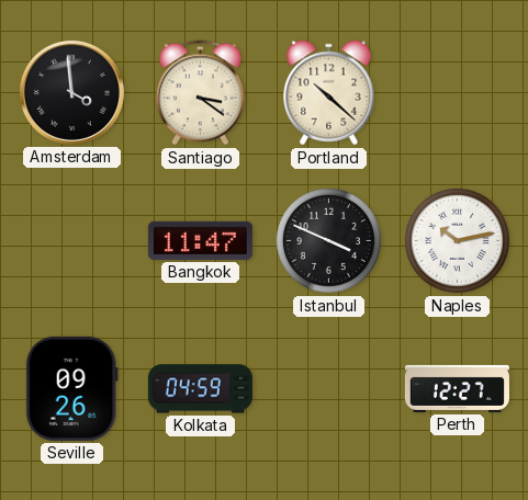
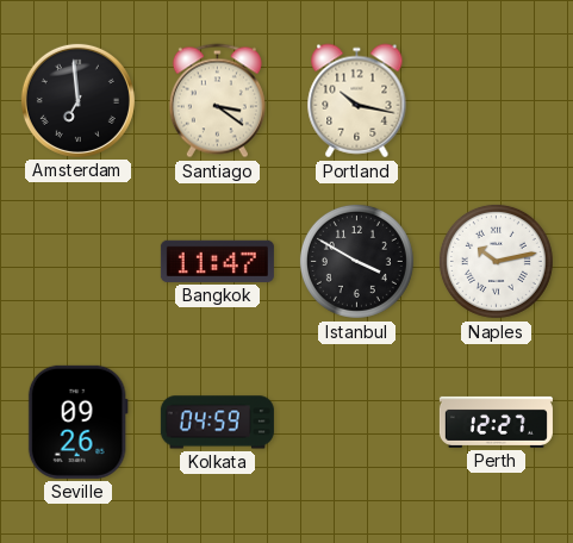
Amsterdam: 3:59 -> 6:59
Portland: 10:22 -> 10:17
Istanbul: 3:49 -> 3:50
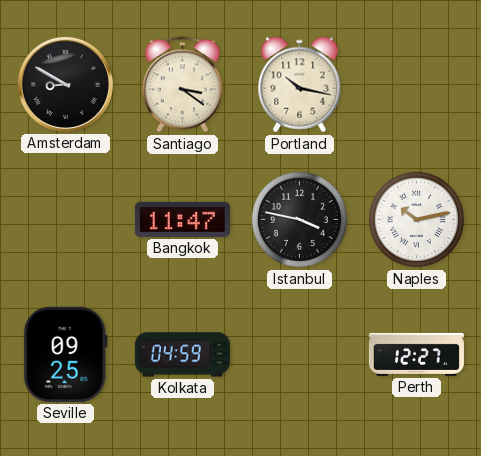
Amsterdam: 6:59 -> 8:50
Istanbul: 3:50 -> 3:47
Seville: 09:26 -> 09:25
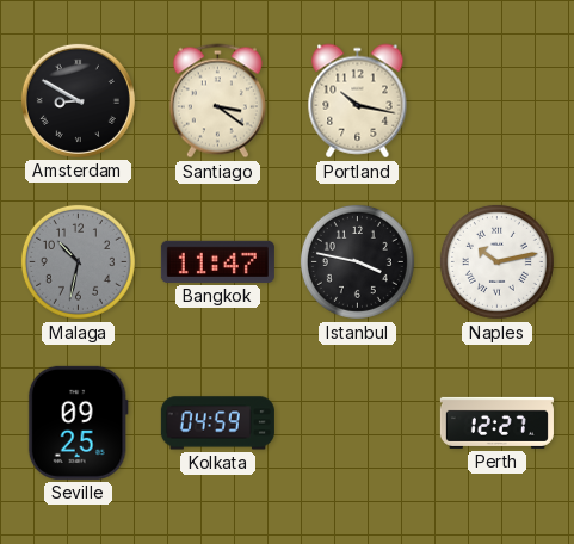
Malaga: none -> 10:32
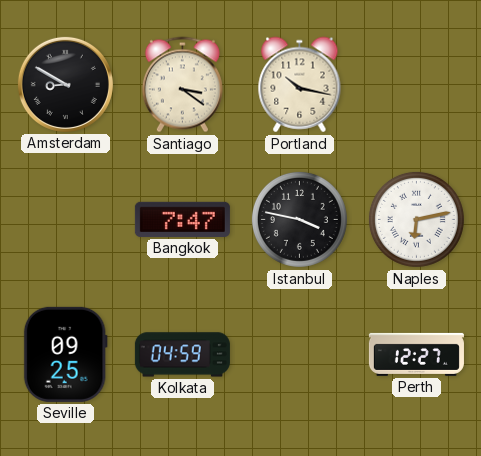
Malaga: 10:32 -> none
Bangkok: 11:47 -> 7:47
Naples: 10:13 -> 6:13
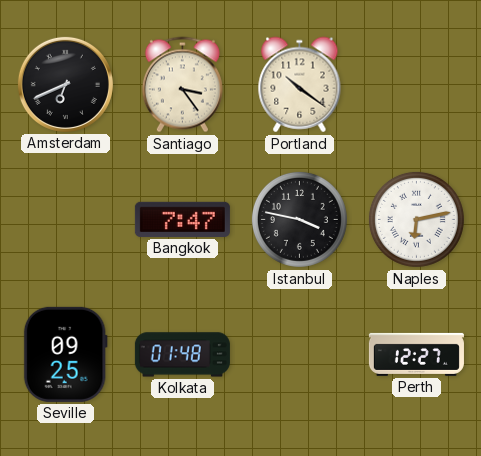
Amsterdam: 8:50 -> 6:41
Santiago: 3:21 -> 3:24
Portland: 10:17 -> 10:21
Kolkata: 04:59 -> 01:48
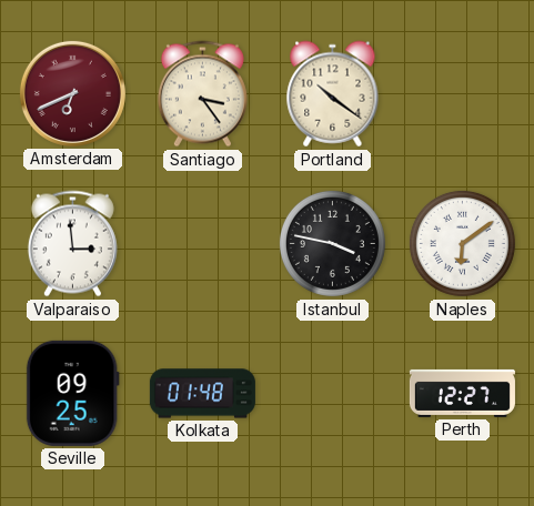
Amsterdam dial: black -> burgundy
Valparaiso: none -> 2:59
Bangkok: 7:47 -> none
Naples: 6:13 -> 6:09
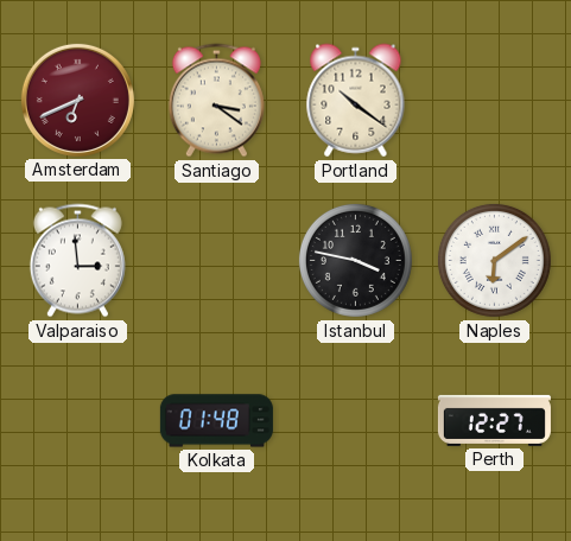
Santiago: 3:24 -> 3:21
Seville: 09:25 -> none
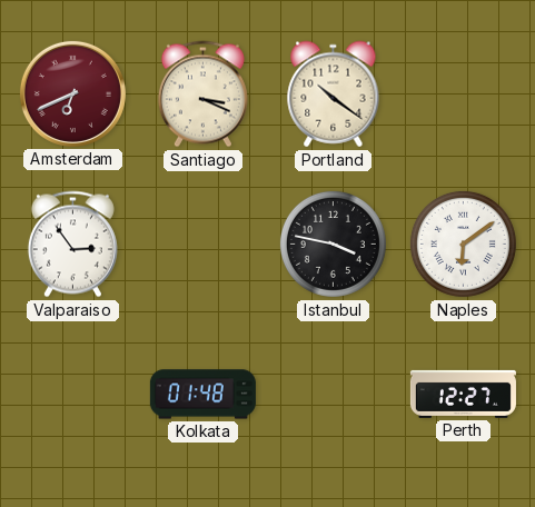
Santiago: 3:21 -> 3:19
Valparaiso: 2:59 -> 2:54
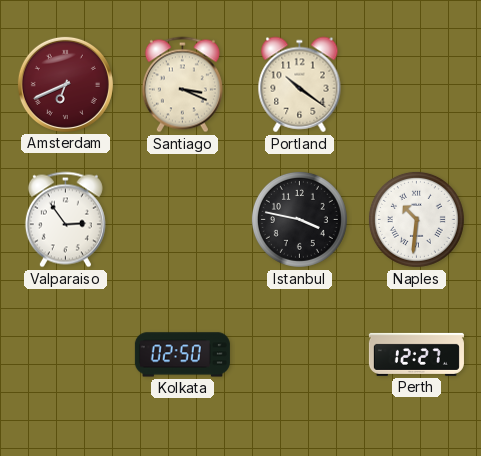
Naples: 6:09 -> 10:31
Kolkata: 01:48 -> 02:50
